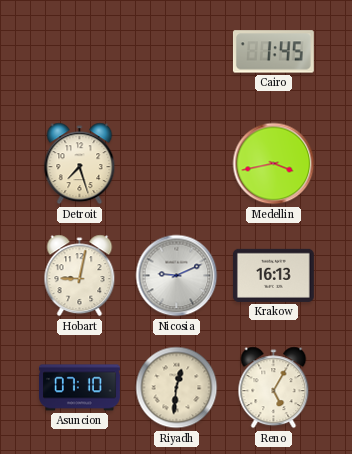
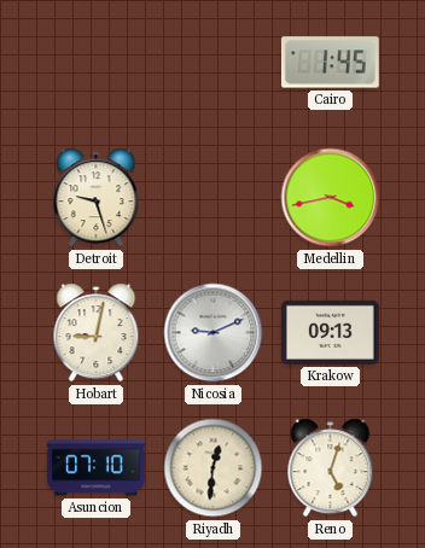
Detroit: 7:27 -> 9:27
Krakow: 16:13 -> 09:13
Reno: 5:05 -> 5:03
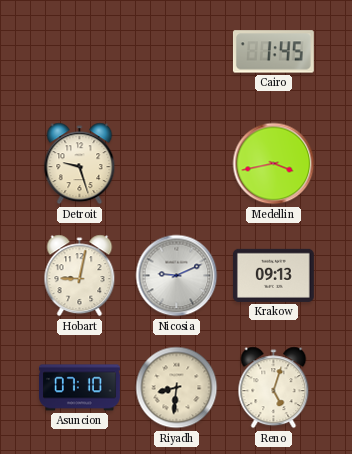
Riyadh: 12:31 -> 8:31
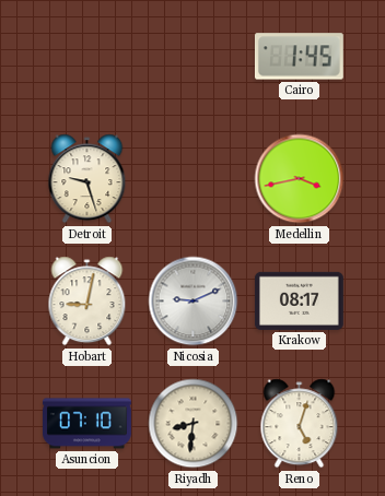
Krakow: 09:13 -> 08:17
